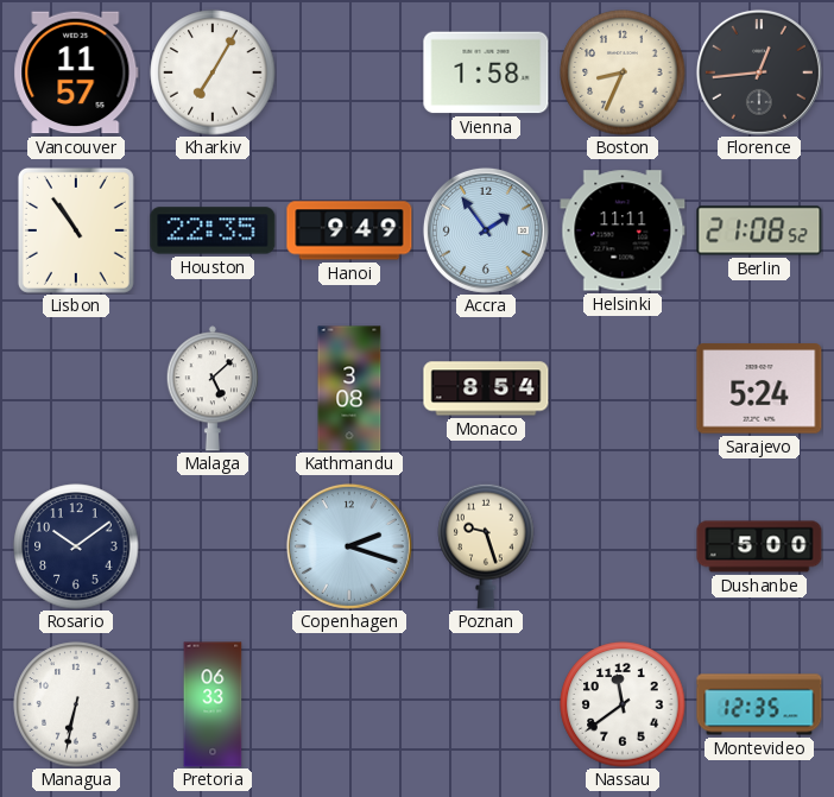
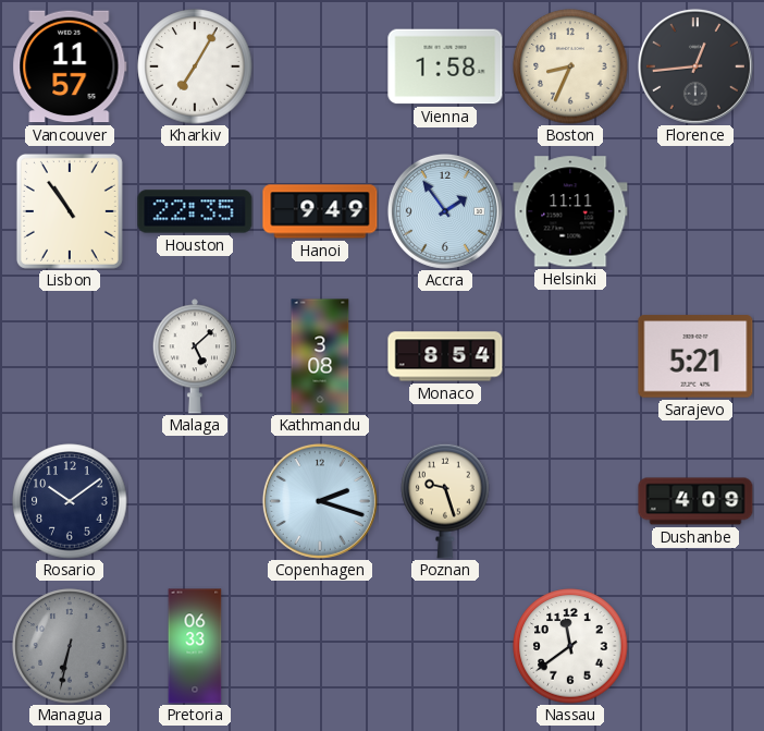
Berlin: 21:08 -> none
Sarajevo: 5:24 -> 5:21
Dushanbe: 5:00 -> 4:09
Managua dial: white -> grey
Montevideo: 12:35 -> none
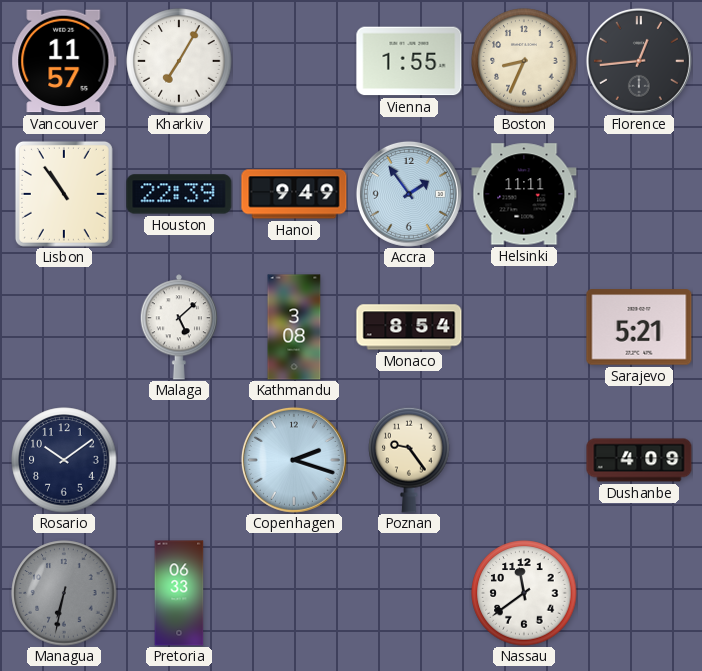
Vienna: 1:58 -> 1:55
Houston: 22:35 -> 22:39
Poznan: 9:27 -> 9:24
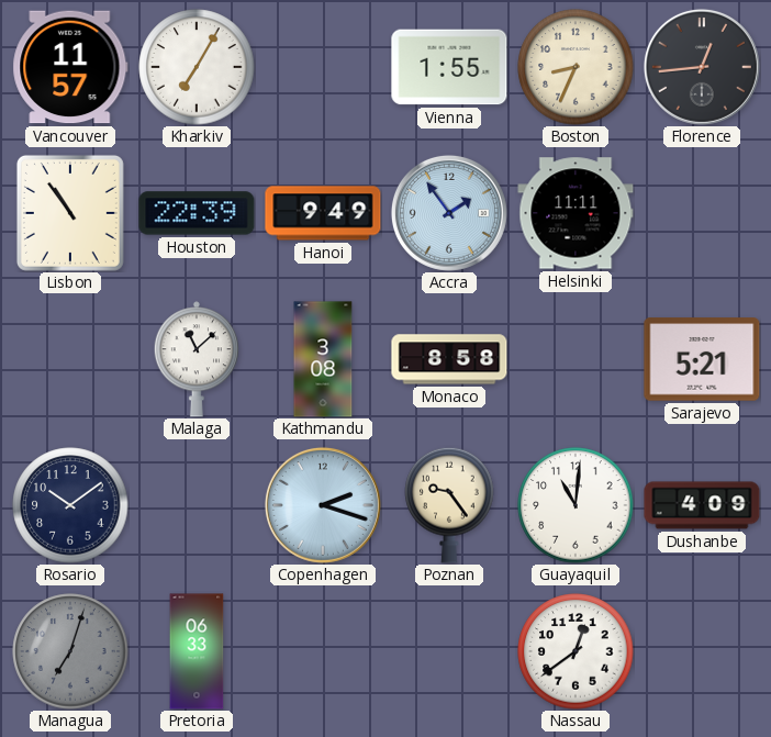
Malaga: 5:08 -> 11:08
Monaco: 8:54 -> 8:58
Guayaquil: none -> 11:01
Managua: 6:32 -> 7:03
Nassau: 11:39 -> 12:39
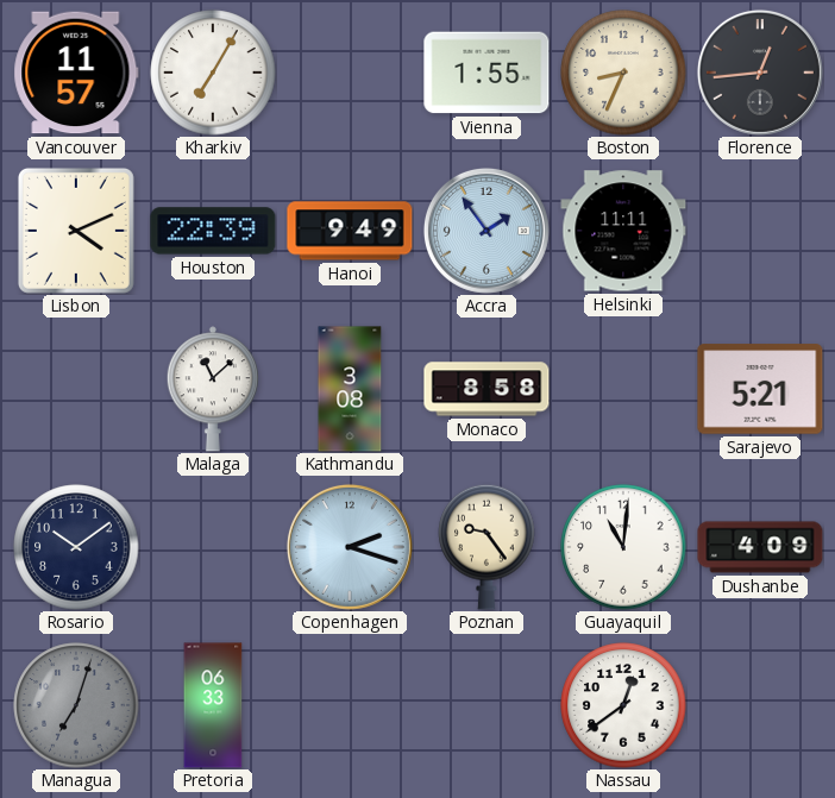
Lisbon: 10:54 -> 4:11
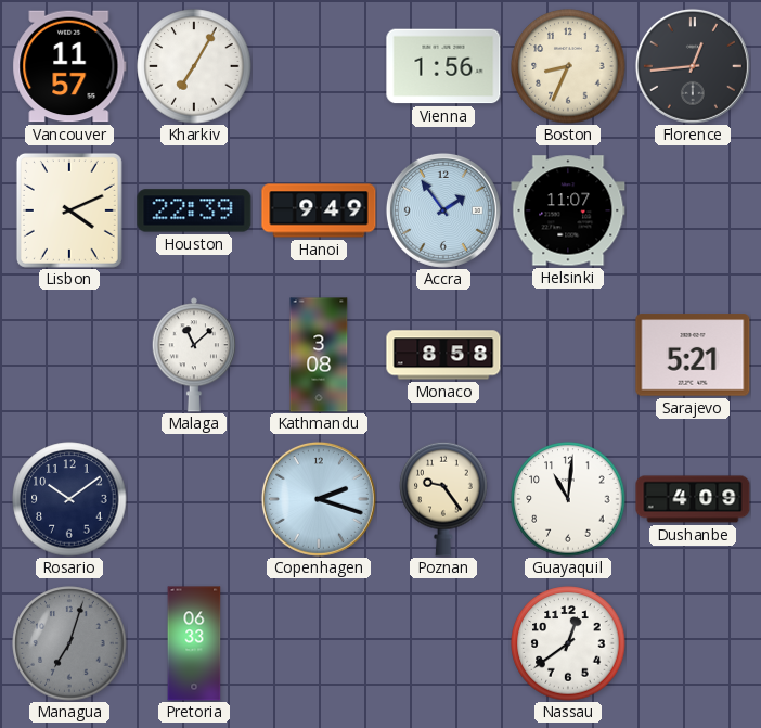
Vienna: 1:55 -> 1:56
Helsinki: 11:11 -> 11:07
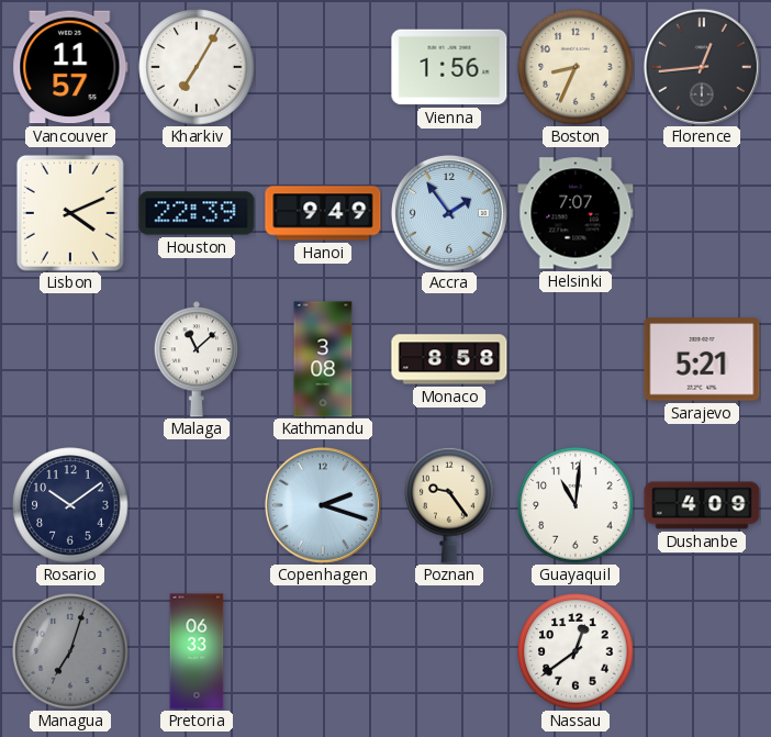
Helsinki: 11:07 -> 7:07
